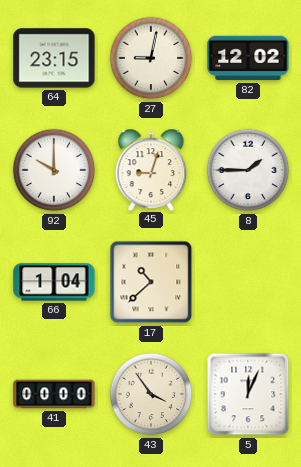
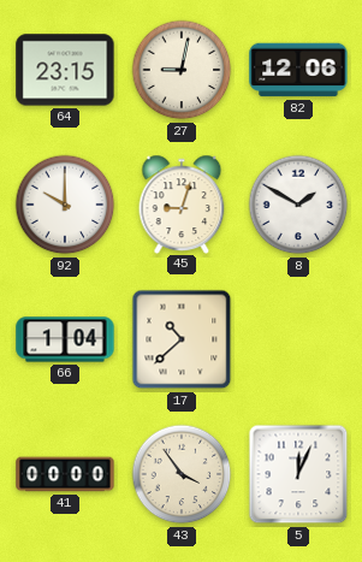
82: 12:02 -> 12:06
8: 1:45 -> 1:50
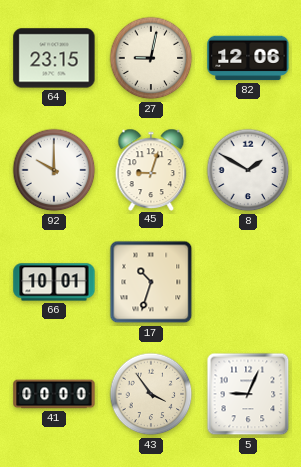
66: 1:04 -> 10:01
17: 10:38 -> 10:33
5: 12:04 -> 9:04
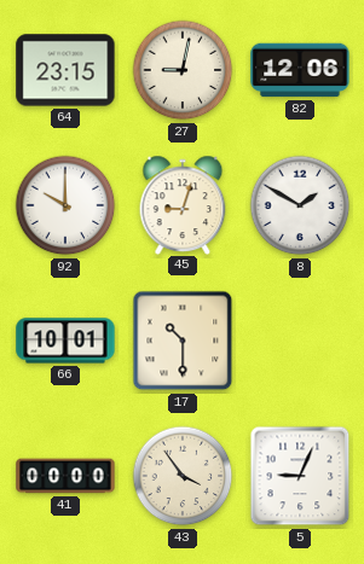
17: 10:33 -> 10:30
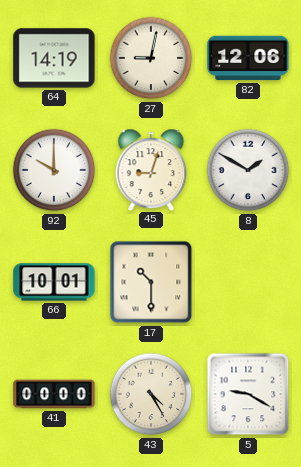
64: 23:15 -> 14:19
43: 3:54 -> 4:25
5: 9:04 -> 9:20
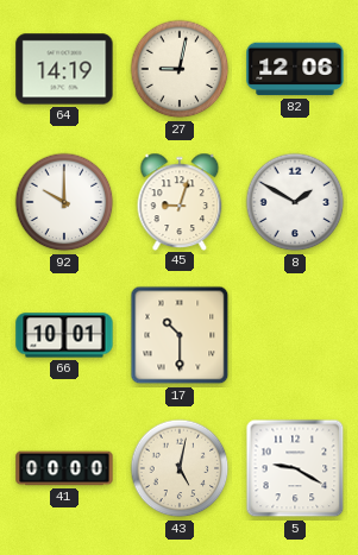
43: 4:25 -> 5:02
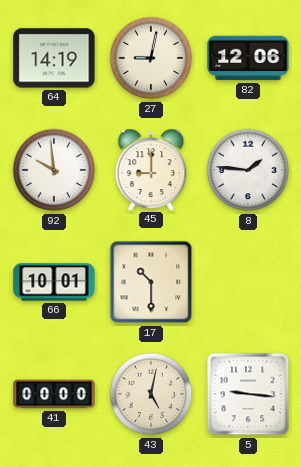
92: 10:00 -> 9:59
45: 9:03 -> 9:00
8: 1:50 -> 1:46
5: 9:20 -> 9:16
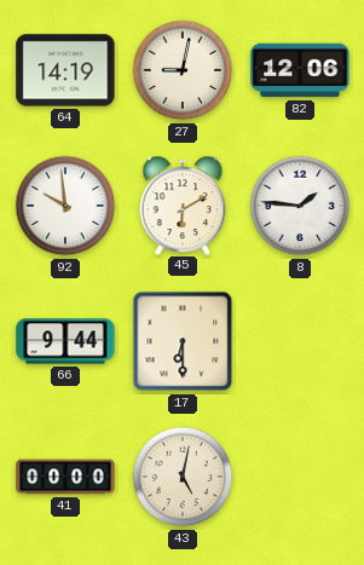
45: 9:00 -> 6:10
66: 10:01 -> 9:44
17: 10:30 -> 6:30
5: 9:16 -> none
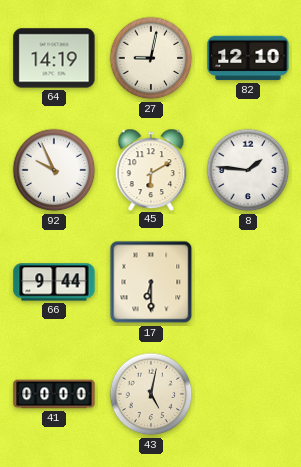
82: 12:06 -> 12:10
92: 9:59 -> 9:56
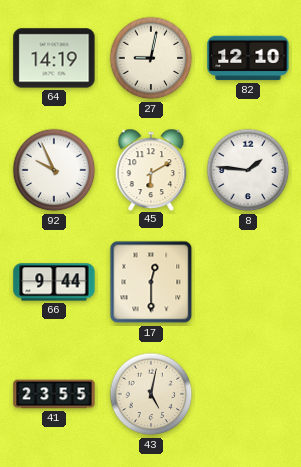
17: 6:30 -> 12:30
41: 00:00 -> 23:55
